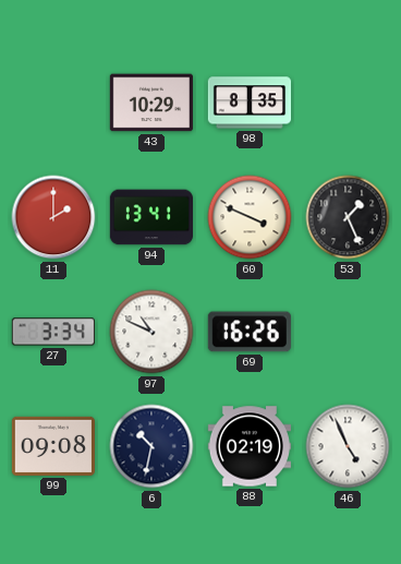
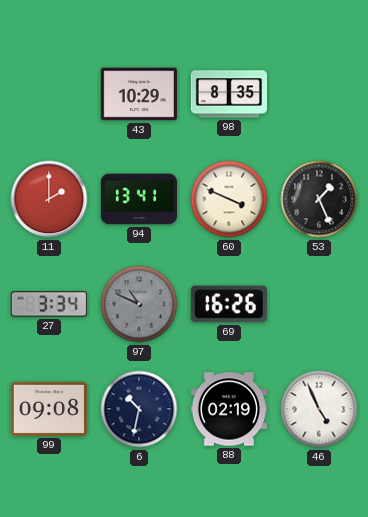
97 dial: white -> grey
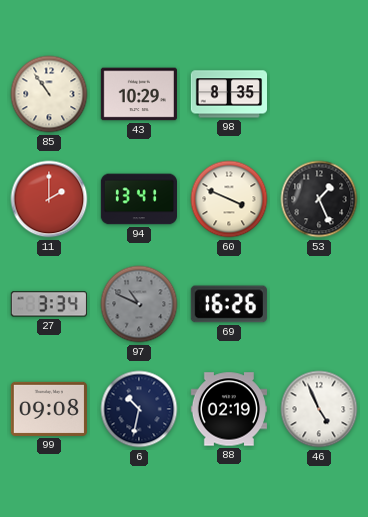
85: none -> 10:54
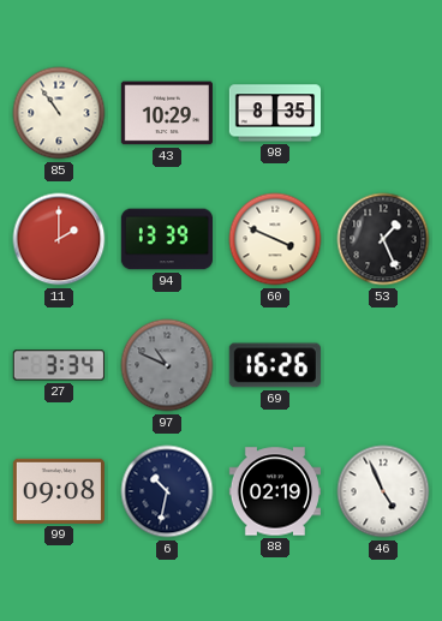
94: 13:41 -> 13:39
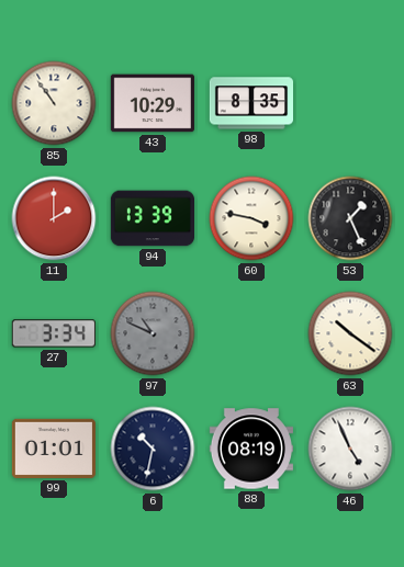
60: 3:49 -> 3:47
69: 16:26 -> none
63: none -> 10:21
99: 09:08 -> 01:01
88: 02:19 -> 08:19
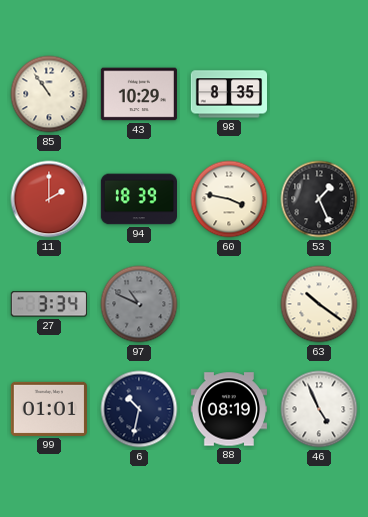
94: 13:39 -> 18:39
